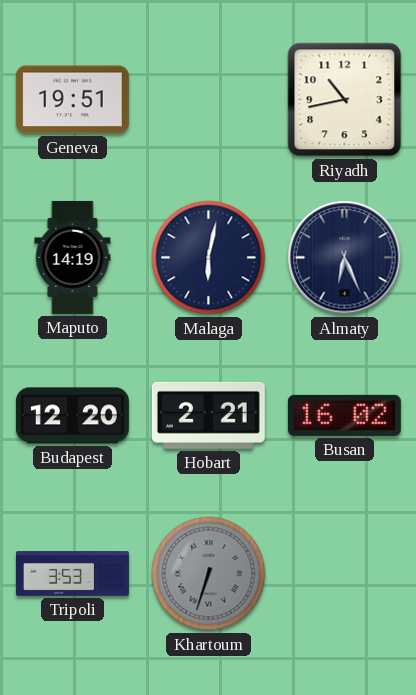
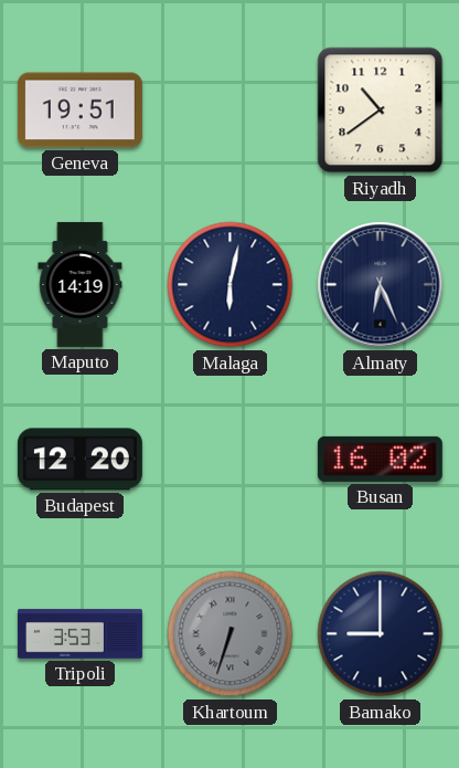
Riyadh: 10:43 -> 10:39
Hobart: 2:21 -> none
Bamako: none -> 9:00
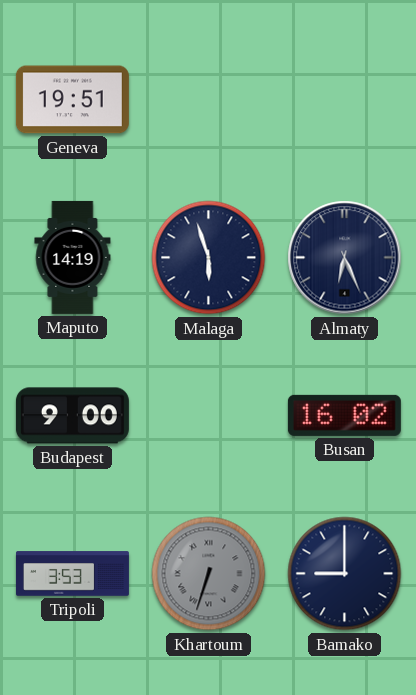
Riyadh: 10:39 -> none
Malaga: 6:02 -> 5:57
Budapest: 12:20 -> 9:00
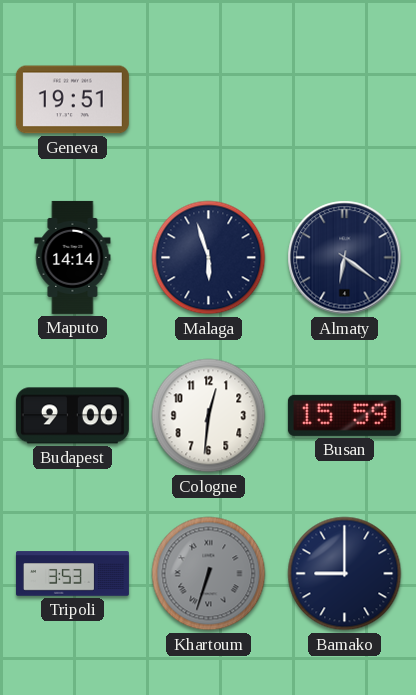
Maputo: 14:19 -> 14:14
Almaty: 6:26 -> 6:21
Cologne: none -> 12:31
Busan: 16:02 -> 15:59
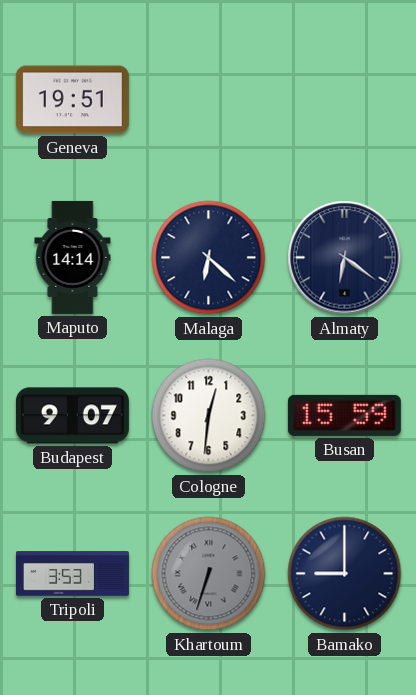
Malaga: 5:57 -> 6:22
Budapest: 9:00 -> 9:07
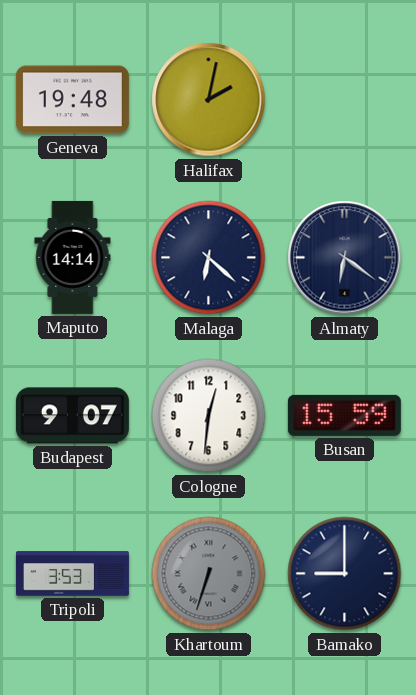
Geneva: 19:51 -> 19:48
Halifax: none -> 2:02
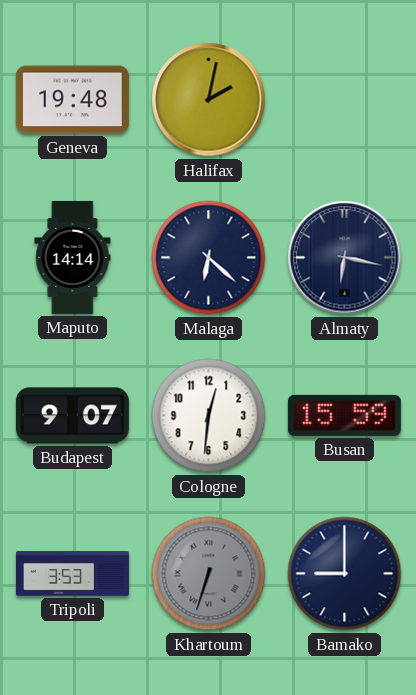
Almaty: 6:21 -> 6:17
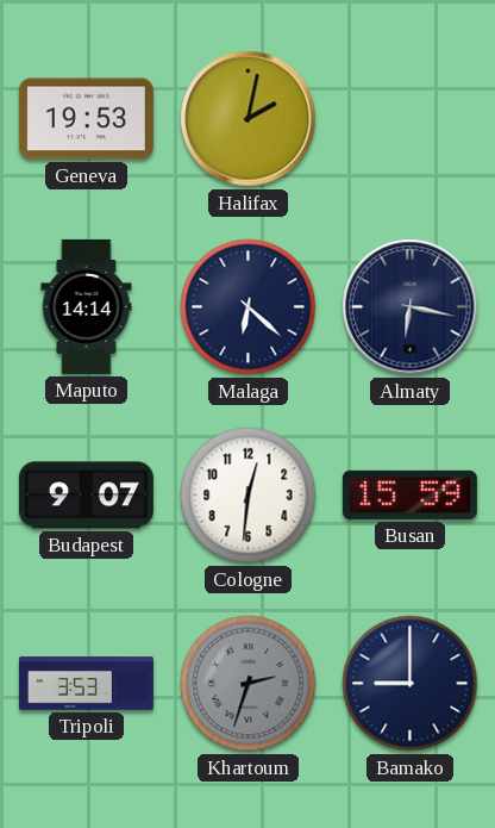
Geneva: 19:48 -> 19:53
Khartoum: 6:33 -> 2:33
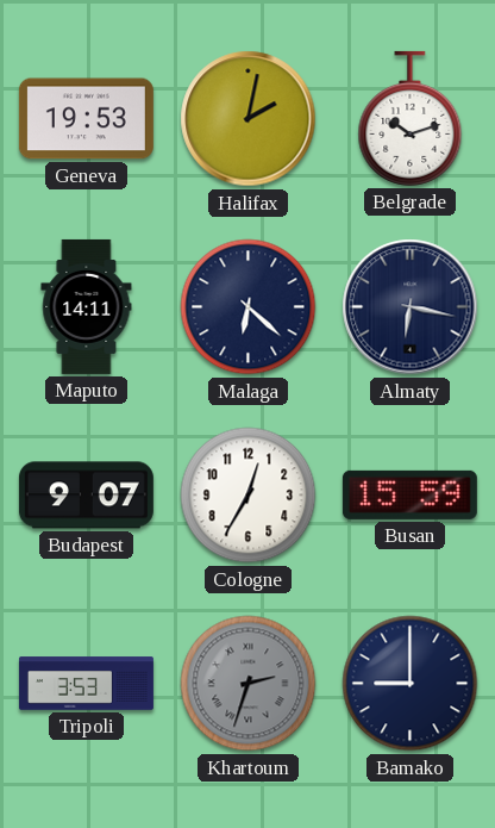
Belgrade: none -> 10:12
Maputo: 14:14 -> 14:11
Cologne: 12:31 -> 12:35
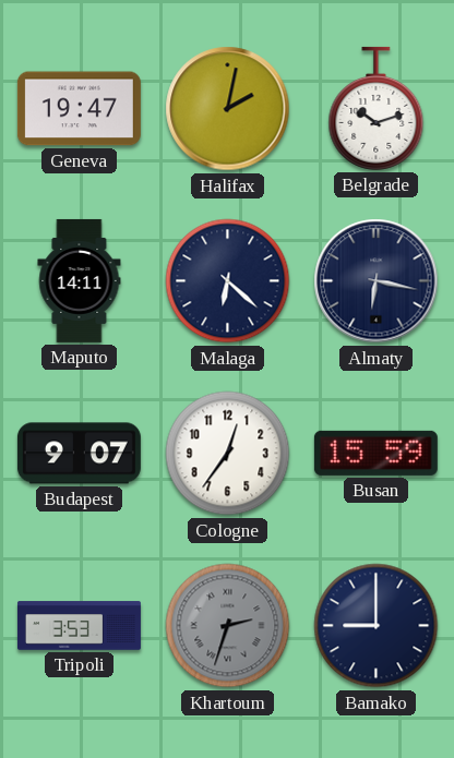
Geneva: 19:53 -> 19:47
Cologne: 12:35 -> 12:36
